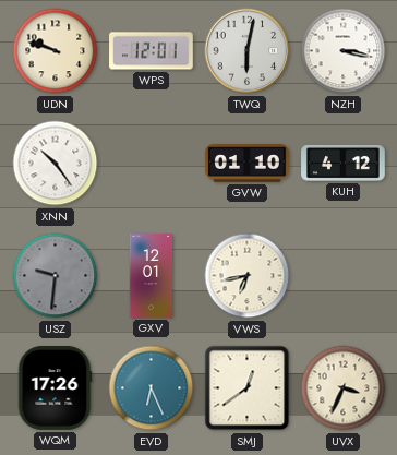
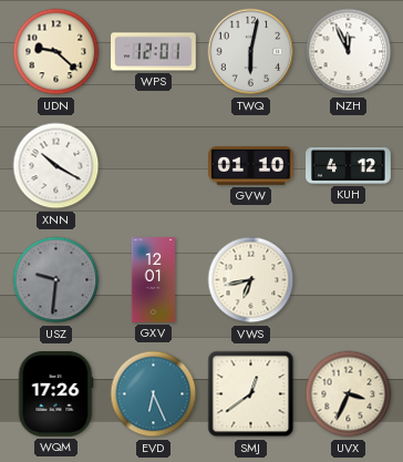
UDN: 9:48 -> 9:22
NZH: 3:17 -> 11:56
XNN: 10:24 -> 10:20
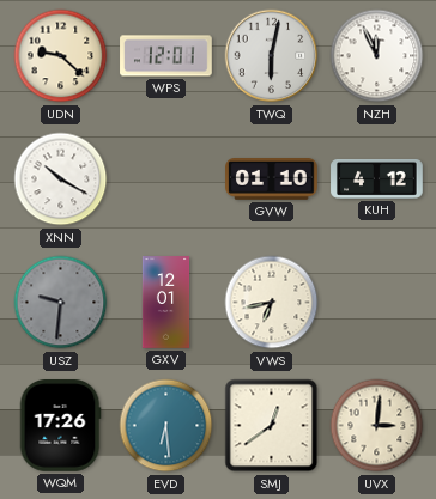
EVD: 6:26 -> 6:29
UVX: 3:34 -> 3:01
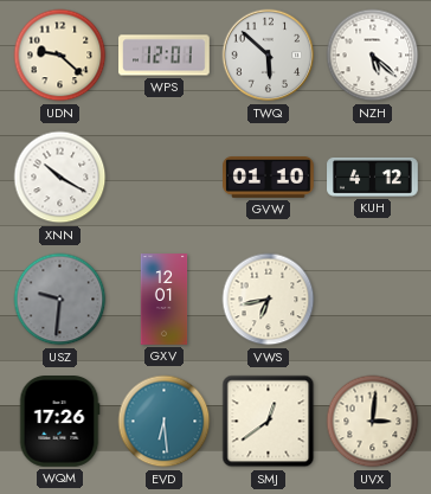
TWQ: 6:02 -> 5:52
NZH: 11:56 -> 5:22
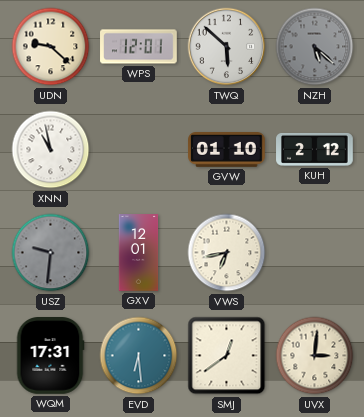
NZH dial: white -> grey
XNN: 10:20 -> 10:58
KUH: 4:12 -> 2:12
WQM: 17:26 -> 17:31
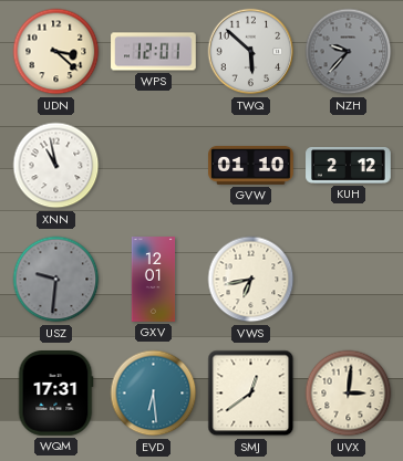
UDN: 9:22 -> 3:22
NZH: 5:22 -> 9:37
